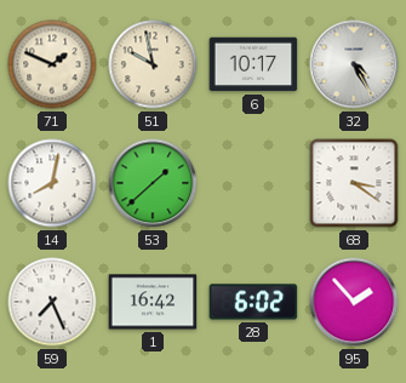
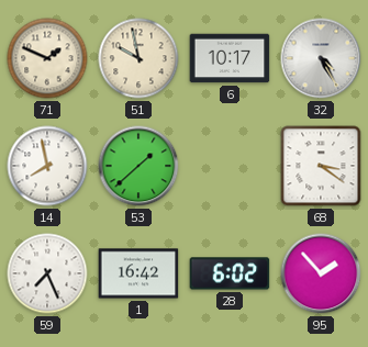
14: 8:02 -> 7:58
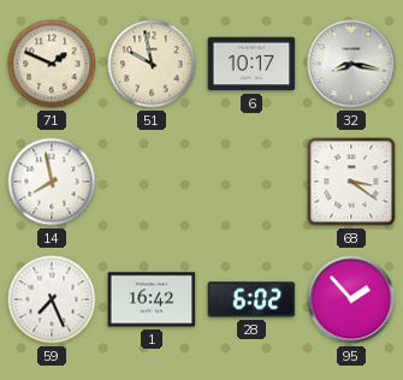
32: 4:25 -> 8:17
53: 1:38 -> none
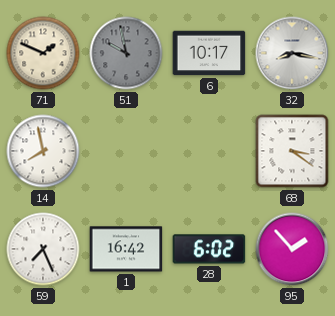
51 dial: cream -> grey
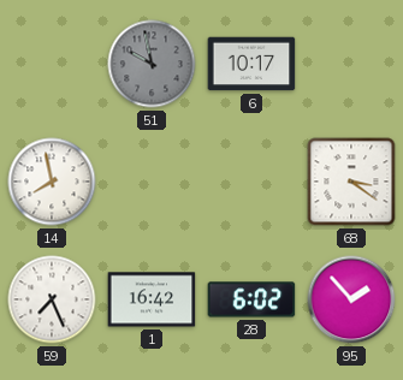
71: 1:49 -> none
32: 8:17 -> none
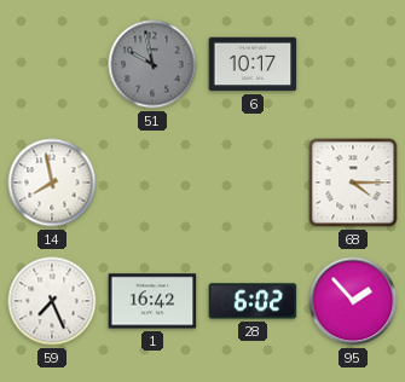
68: 3:21 -> 4:15
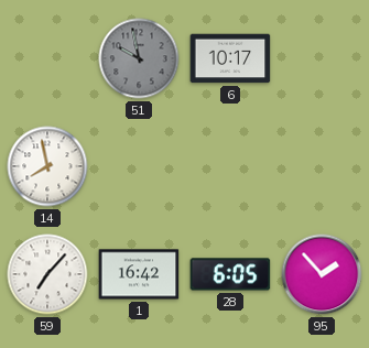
68: 4:15 -> none
59: 7:26 -> 7:07
28: 6:02 -> 6:05
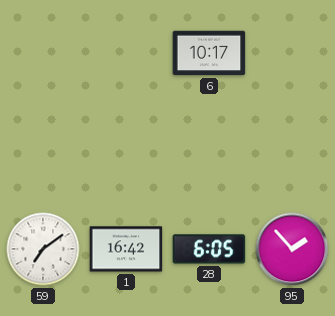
51: 9:58 -> none
14: 7:58 -> none
59: 7:07 -> 7:09
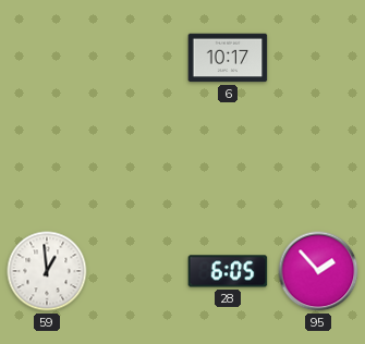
59: 7:09 -> 12:59
1: 16:42 -> none
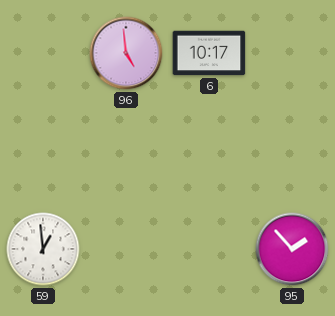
96: none -> 4:59
28: 6:05 -> none
